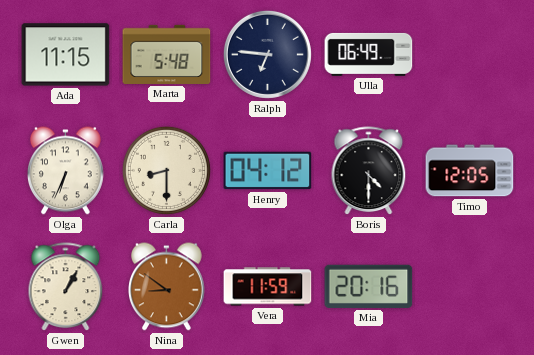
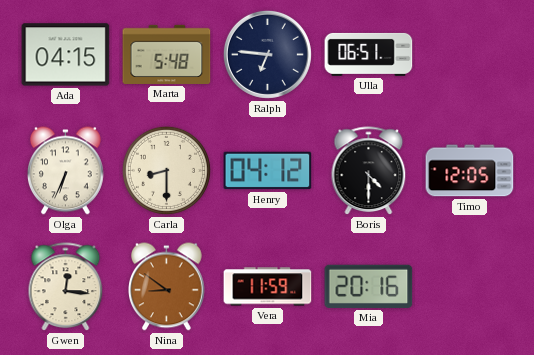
Ada: 11:15 -> 04:15
Ulla: 06:49 -> 06:51
Gwen: 1:05 -> 12:16
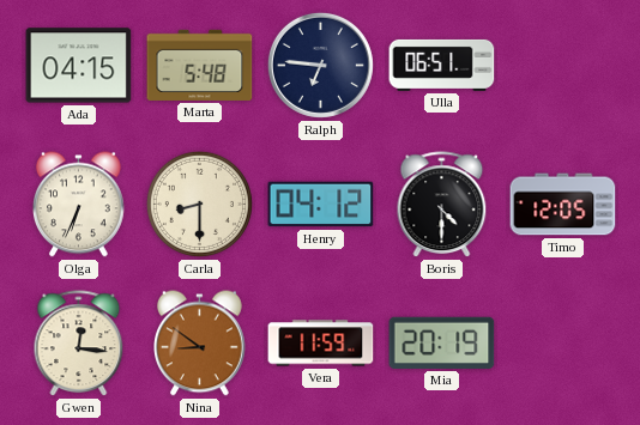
Mia: 20:16 -> 20:19
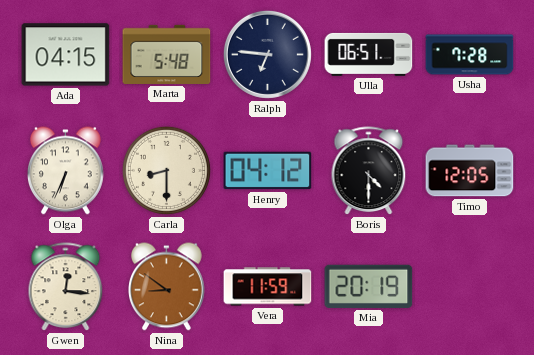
Usha: none -> 7:28
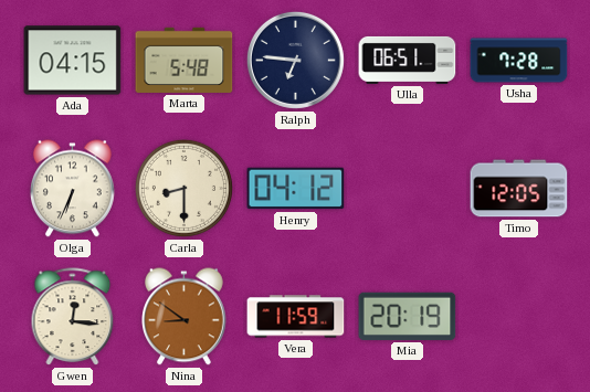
Boris: 4:30 -> none
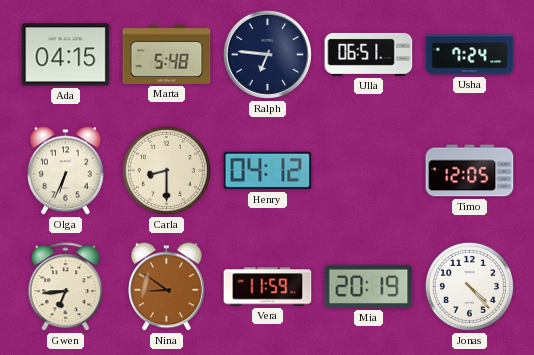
Usha: 7:28 -> 7:24
Gwen: 12:16 -> 6:44
Jonas: none -> 4:23
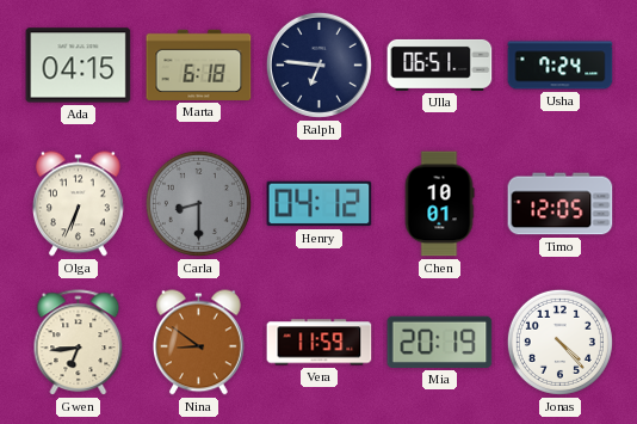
Marta: 5:48 -> 6:18
Carla dial: cream -> grey
Chen: none -> 10:01
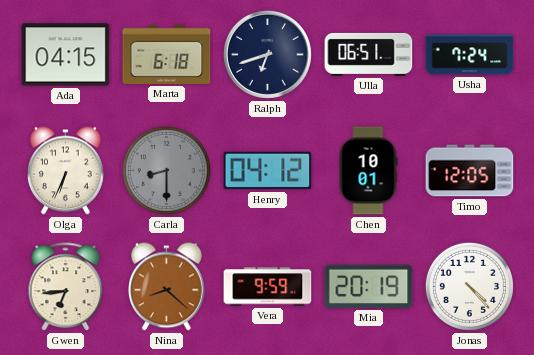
Ralph: 6:46 -> 6:42
Nina: 8:51 -> 8:22
Vera: 11:59 -> 9:59
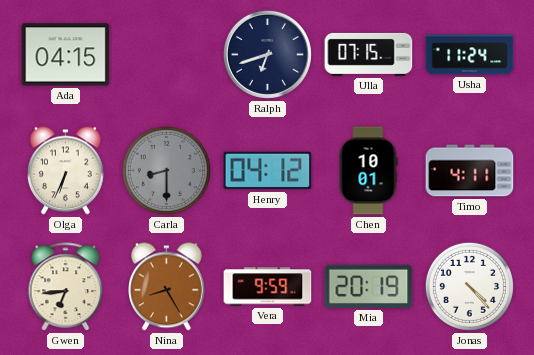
Marta: 6:18 -> none
Ulla: 06:51 -> 07:15
Usha: 7:24 -> 11:24
Timo: 12:05 -> 4:11
Nina: 8:22 -> 8:25
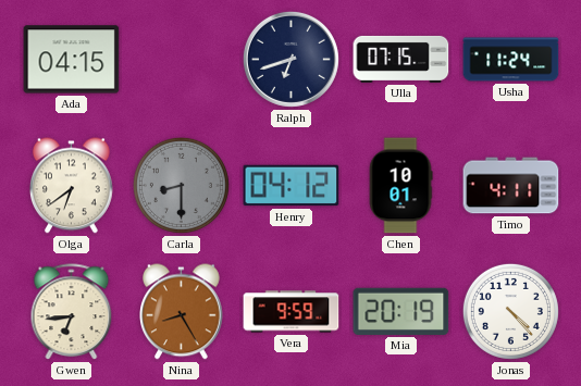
Olga: 6:34 -> 6:39
